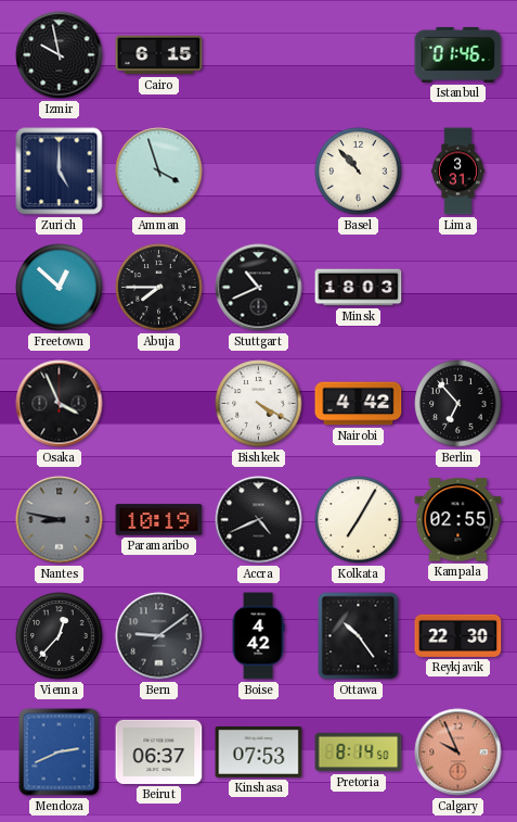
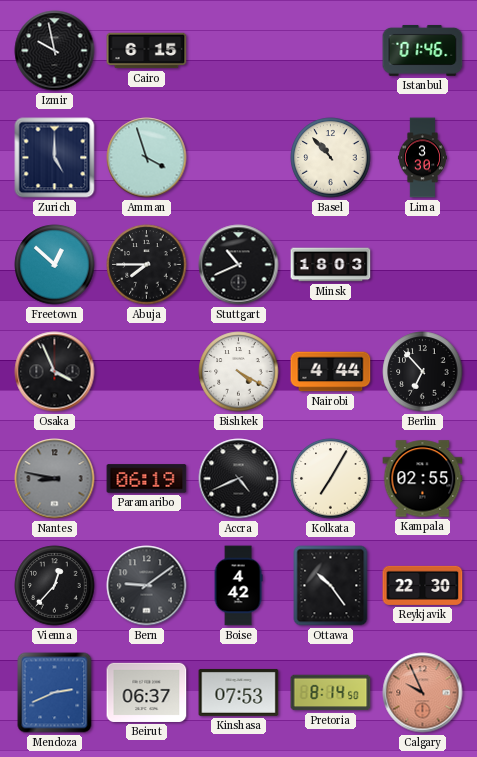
Lima: 3:31 -> 3:30
Nairobi: 4:42 -> 4:44
Paramaribo: 10:19 -> 06:19
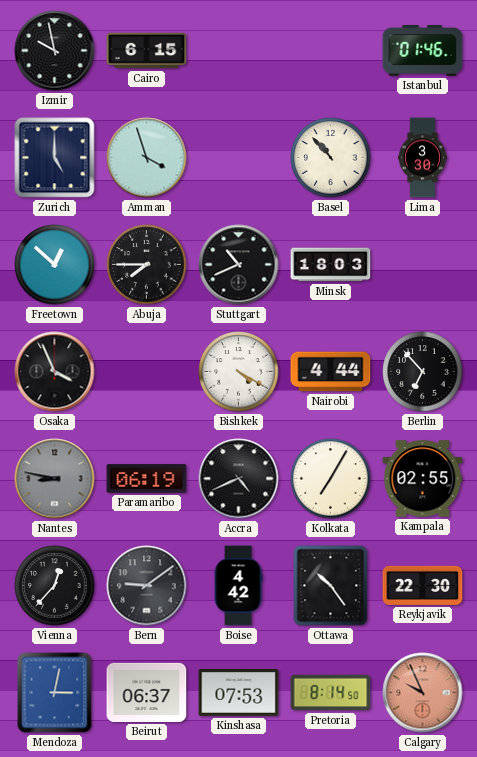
Mendoza: 2:41 -> 3:02
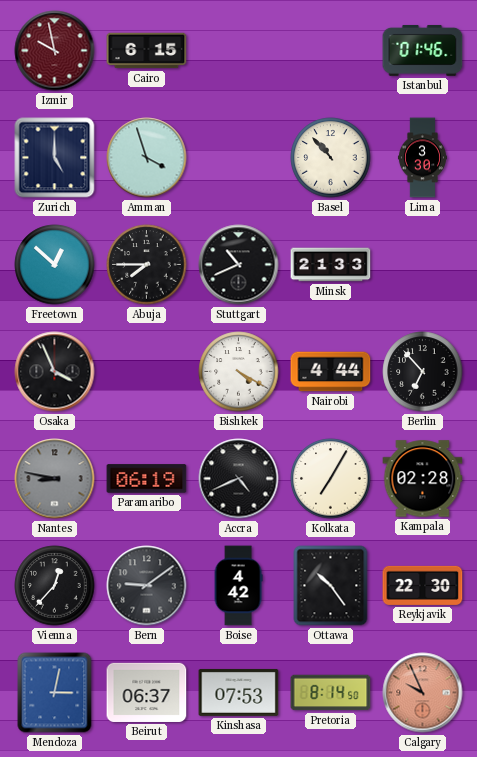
Izmir dial: black -> burgundy
Minsk: 18:03 -> 21:33
Kampala: 02:55 -> 02:28
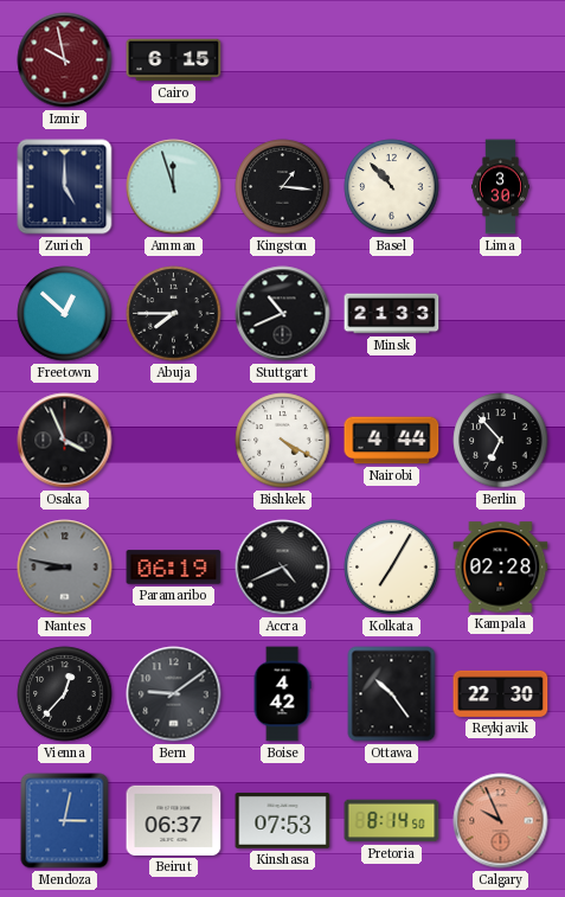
Istanbul: 01:46 -> none
Amman: 3:57 -> 11:57
Kingston: none -> 1:16
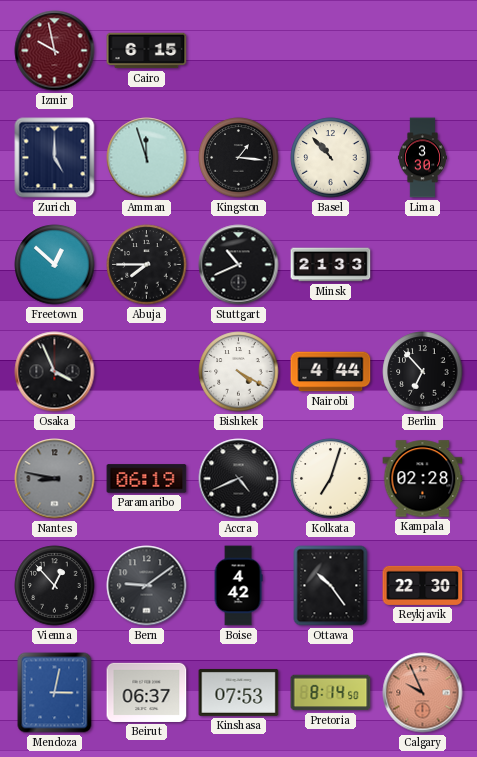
Kolkata: 7:05 -> 7:03
Vienna: 12:37 -> 12:53
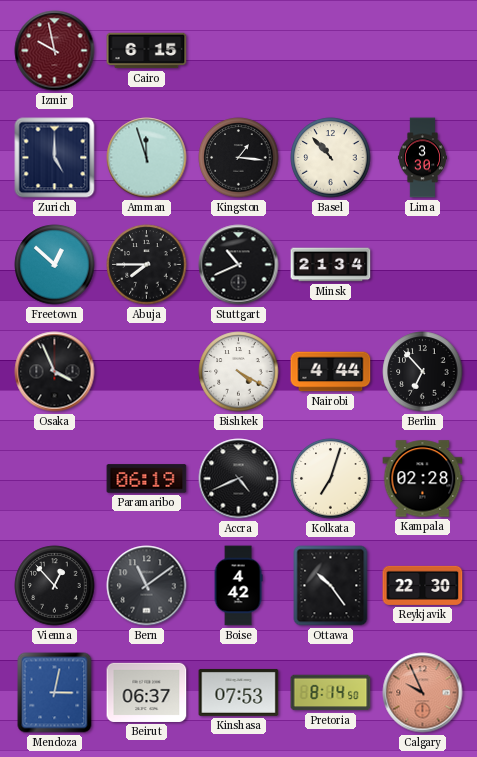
Minsk: 21:33 -> 21:34
Nantes: 8:47 -> none
Bern: 9:09 -> 11:09
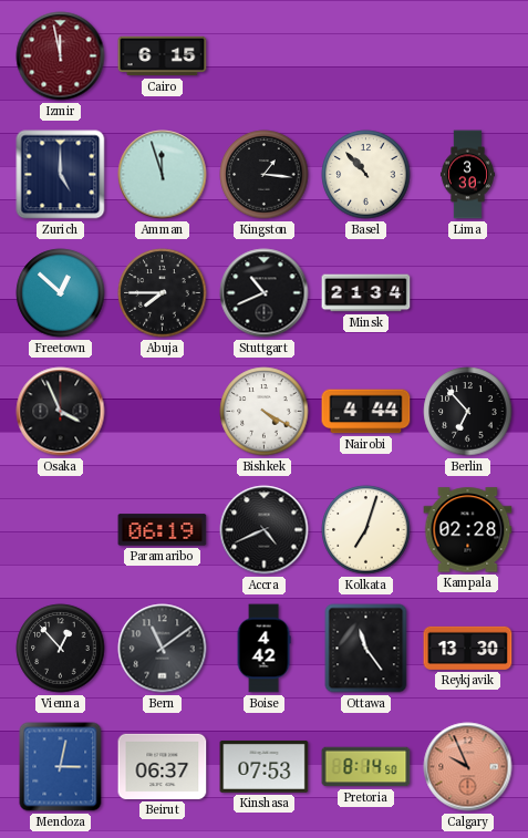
Izmir: 9:58 -> 11:58
Ottawa: 10:24 -> 11:24
Reykjavik: 22:30 -> 13:30
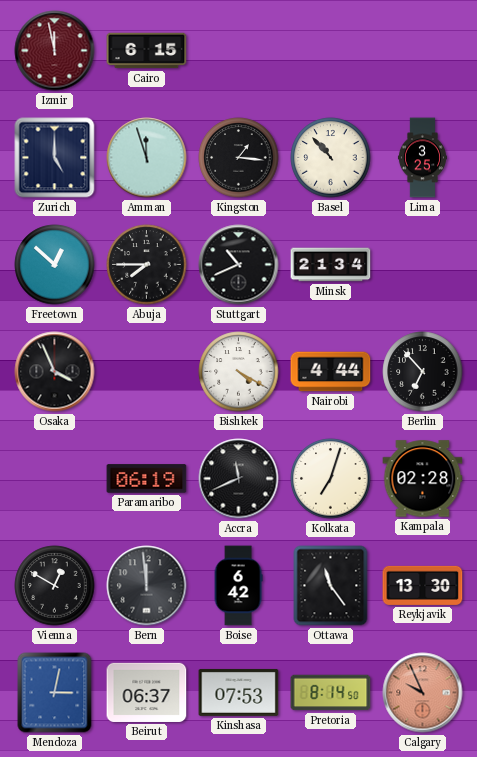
Lima: 3:30 -> 3:25
Accra: 4:41 -> 11:41
Vienna: 12:53 -> 12:50
Bern: 11:09 -> 11:59
Boise: 4:42 -> 6:42
